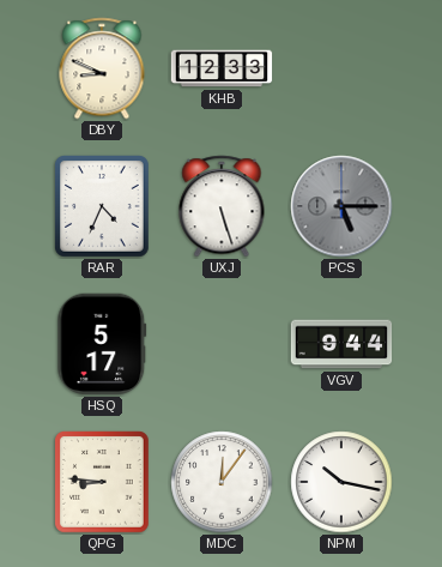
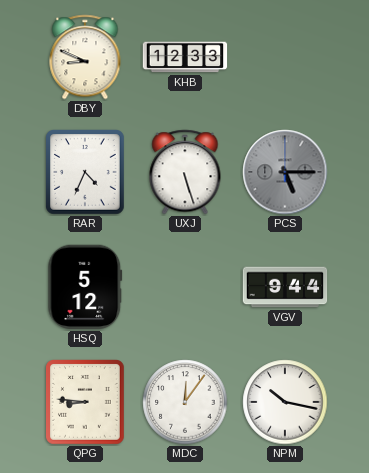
HSQ: 5:17 -> 5:12
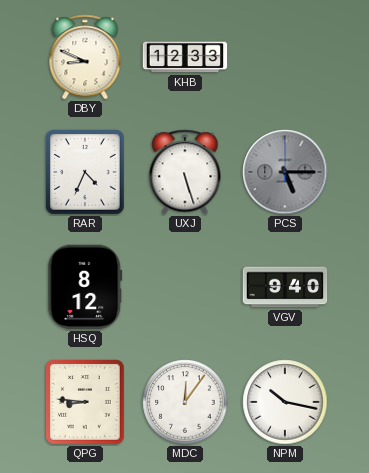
HSQ: 5:12 -> 8:12
VGV: 9:44 -> 9:40
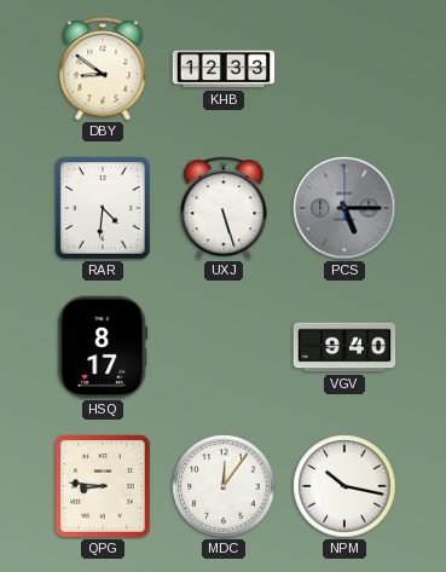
DBY: 8:49 -> 8:51
RAR: 4:34 -> 4:31
HSQ: 8:12 -> 8:17
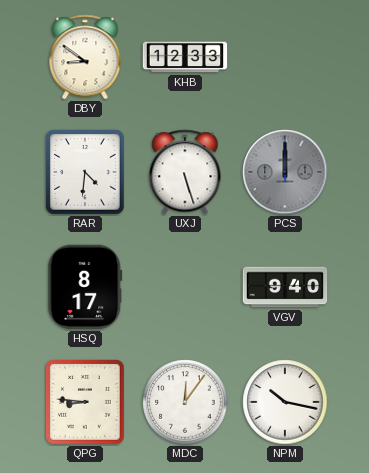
PCS: 5:15 -> 12:00
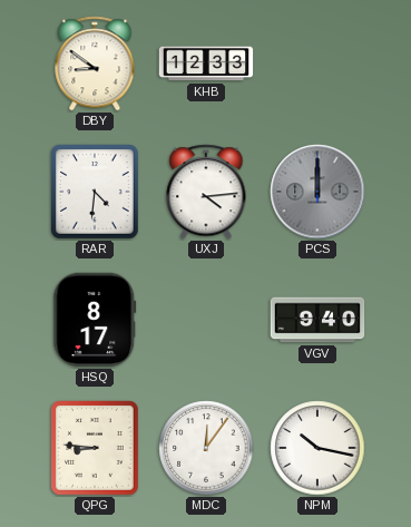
UXJ: 5:27 -> 4:14
